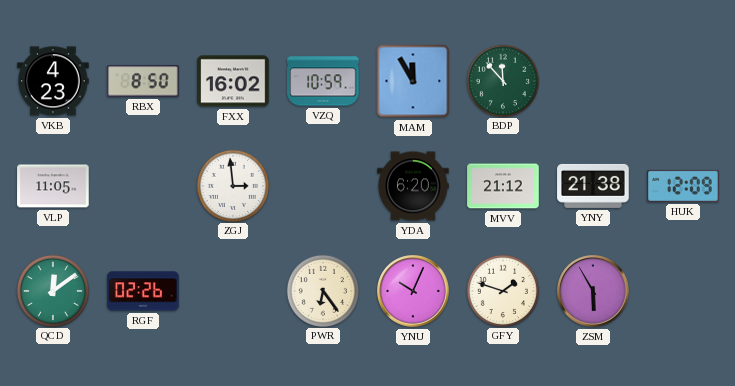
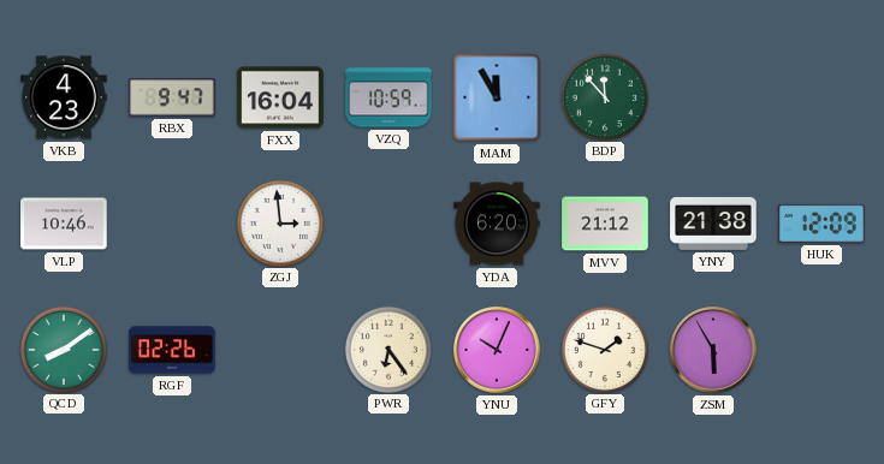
RBX: 8:50 -> 9:47
FXX: 16:02 -> 16:04
VLP: 11:05 -> 10:46
QCD: 12:09 -> 8:09
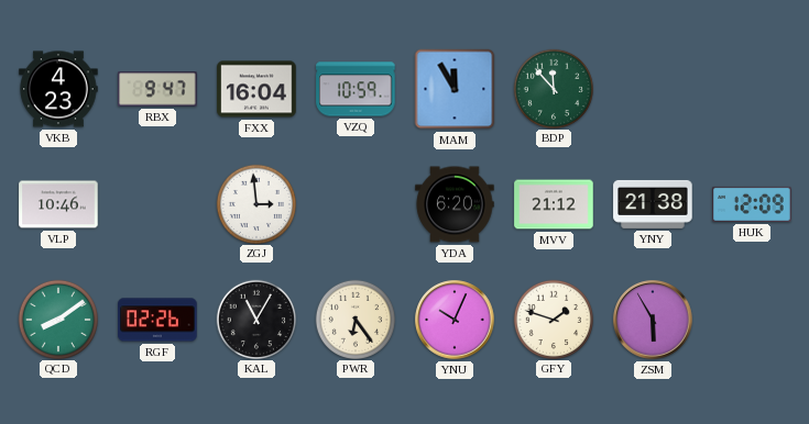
KAL: none -> 11:05
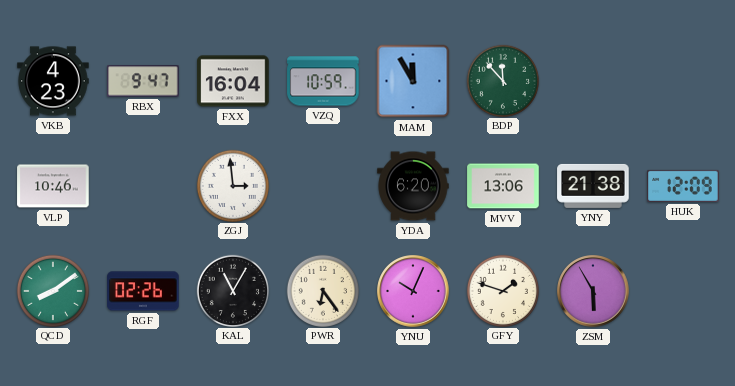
MVV: 21:12 -> 13:06
